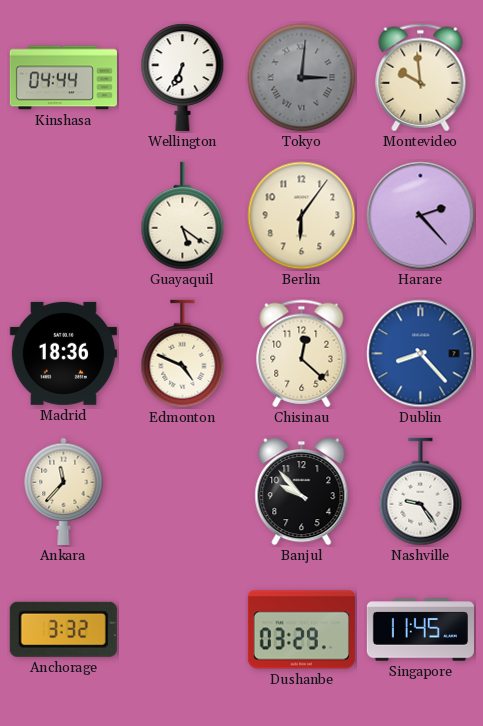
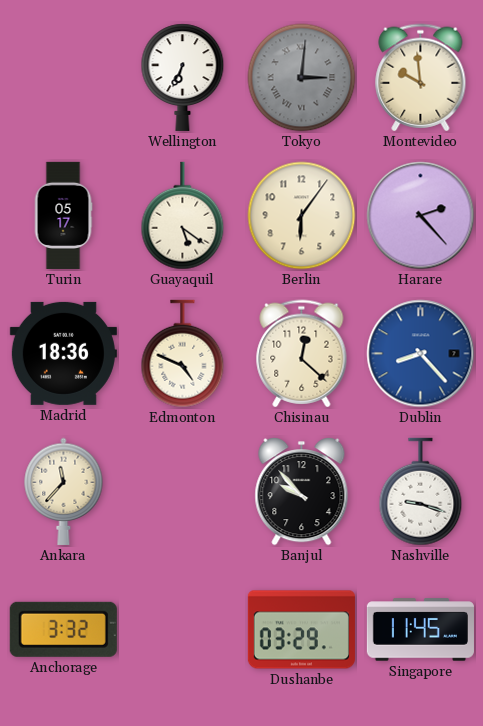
Kinshasa: 04:44 -> none
Turin: none -> 05:17
Nashville: 9:24 -> 9:18
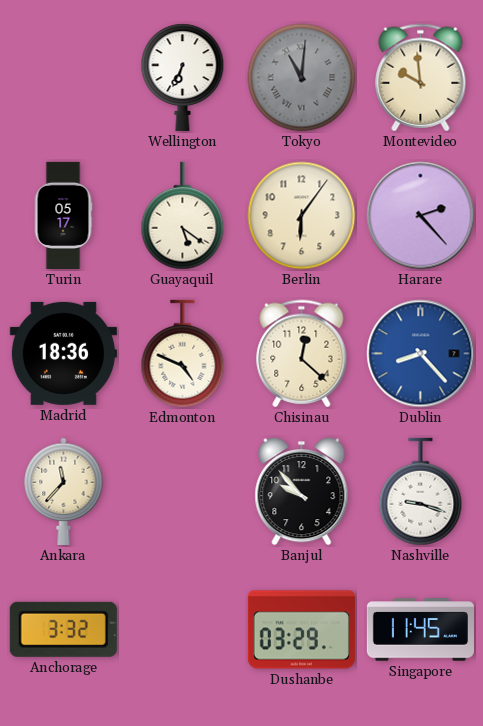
Tokyo: 3:01 -> 11:01
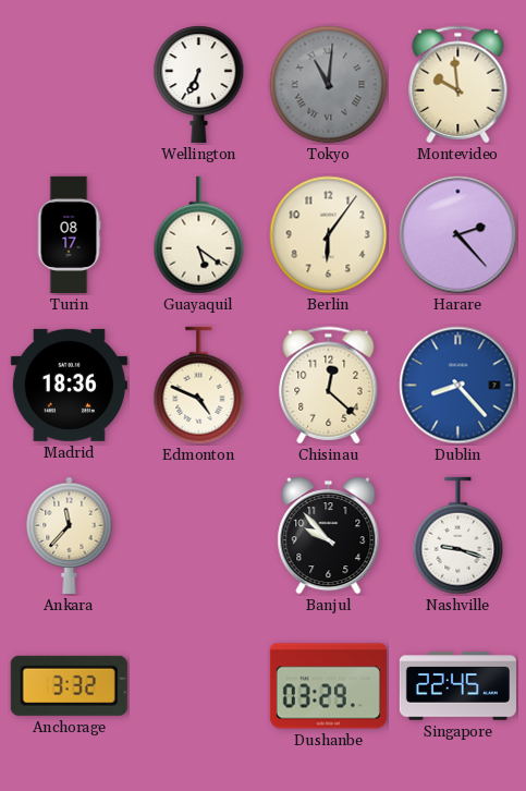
Turin: 05:17 -> 08:17
Singapore: 11:45 -> 22:45
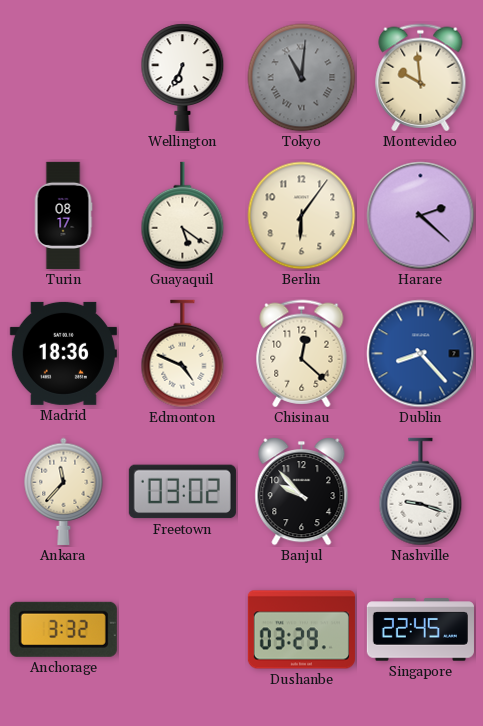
Harare: 2:23 -> 2:22
Freetown: none -> 03:02
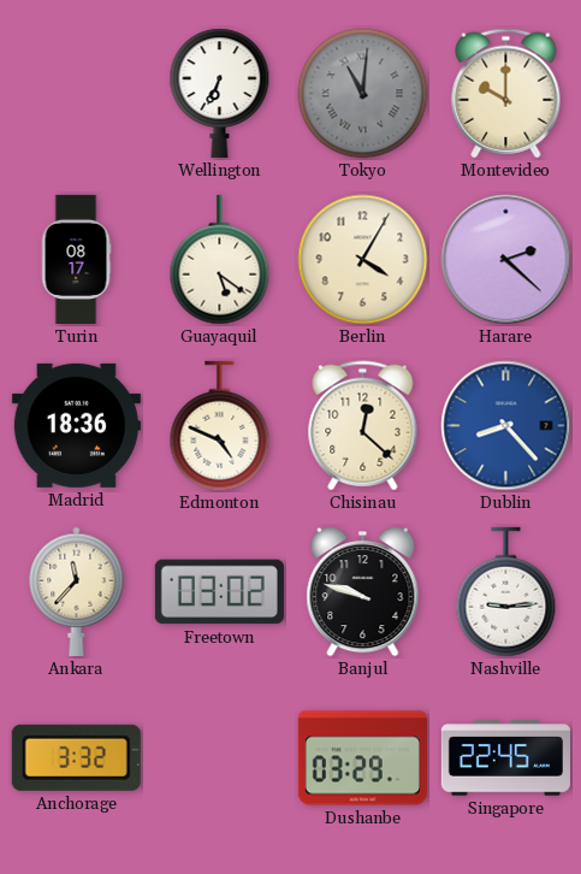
Montevideo: 9:59 -> 10:00
Berlin: 6:06 -> 4:05
Banjul: 9:53 -> 9:48
Nashville: 9:18 -> 9:14
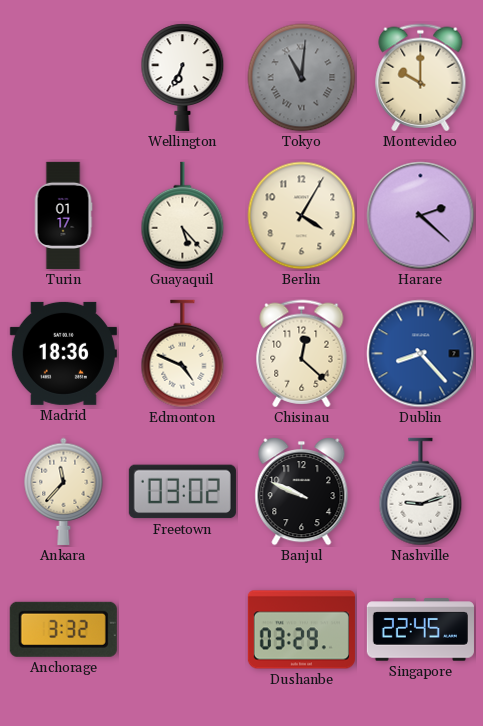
Turin: 08:17 -> 01:17
Guayaquil: 5:21 -> 5:23
Banjul: 9:48 -> 9:49
Nashville: 9:14 -> 9:12
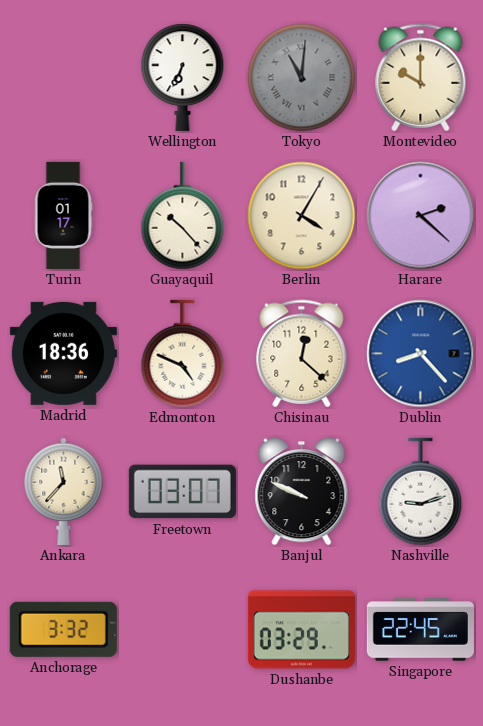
Guayaquil: 5:23 -> 10:23
Freetown: 03:02 -> 03:07
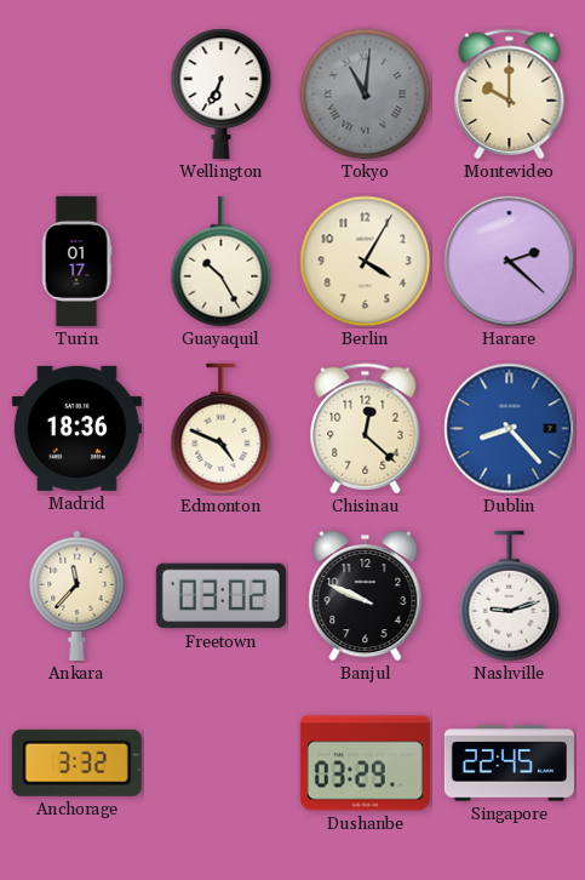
Guayaquil: 10:23 -> 10:25
Freetown: 03:07 -> 03:02
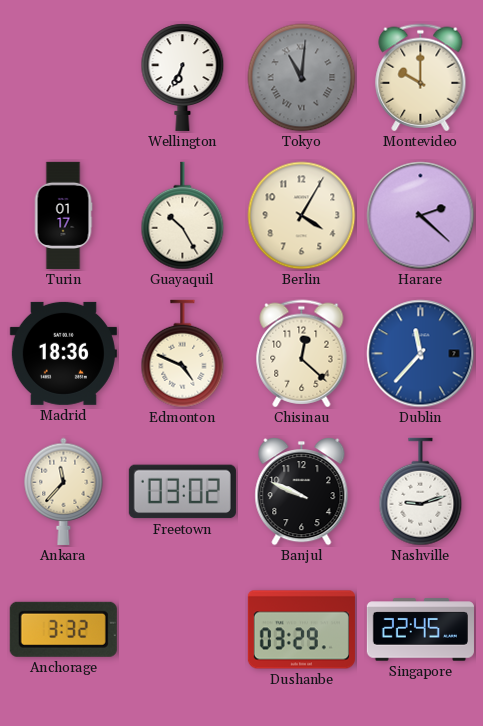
Dublin: 8:23 -> 11:37
